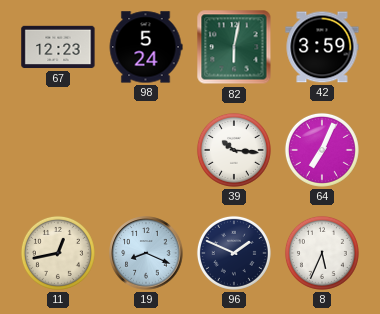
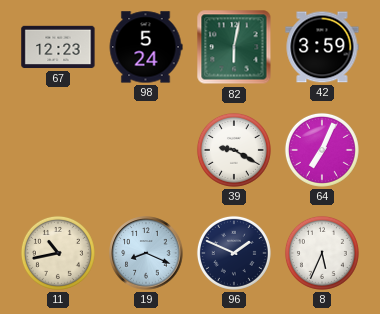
39: 10:16 -> 9:20
11: 12:43 -> 10:43
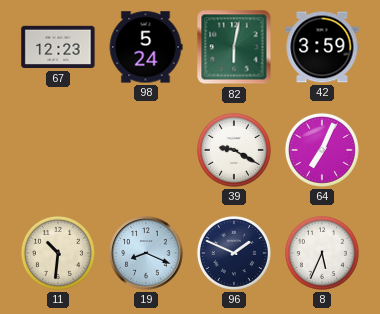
11: 10:43 -> 10:31
